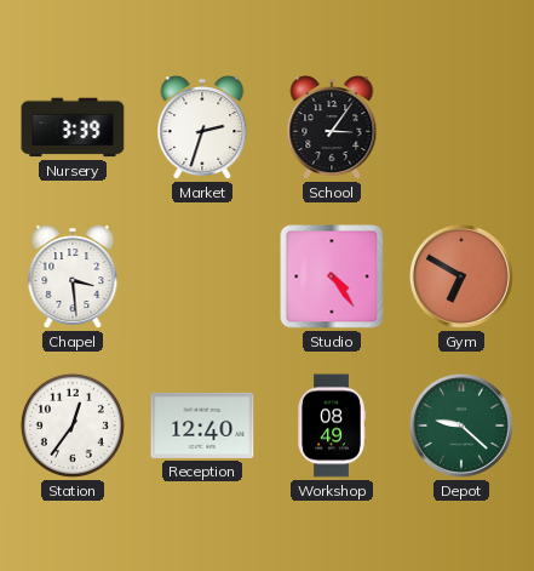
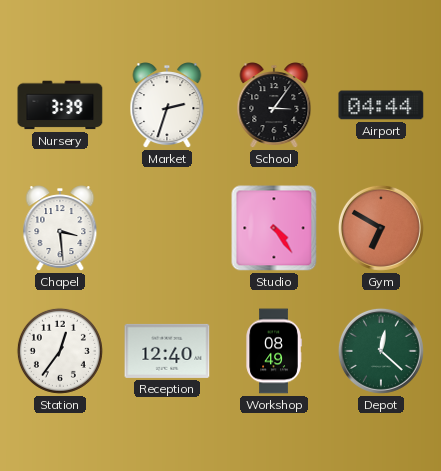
Airport: none -> 04:44
Depot: 9:22 -> 12:22
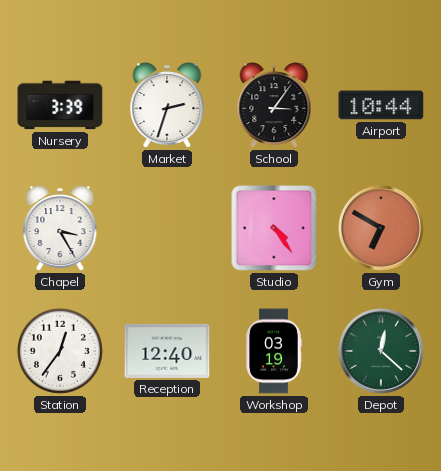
Airport: 04:44 -> 10:44
Chapel: 3:29 -> 3:25
Workshop: 08:49 -> 03:19
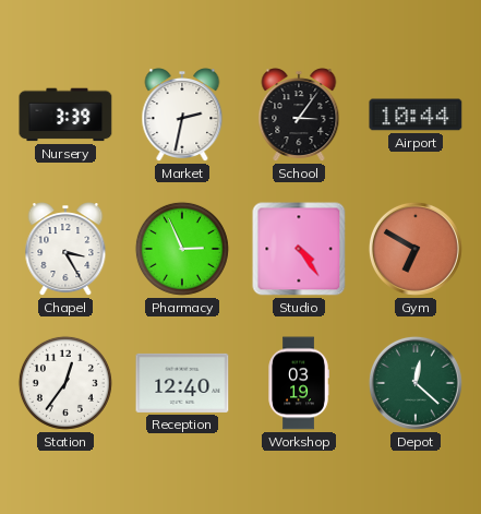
Market: 2:33 -> 2:32
Pharmacy: none -> 2:56
